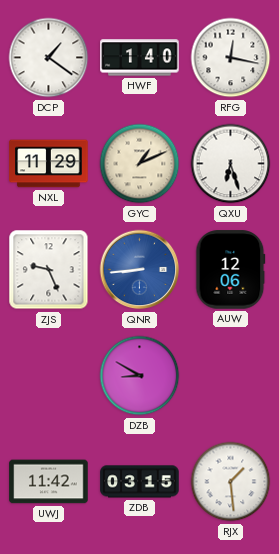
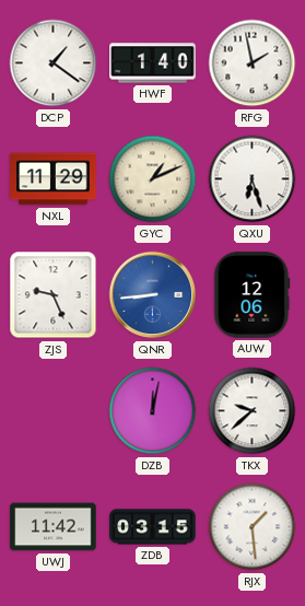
RFG: 12:17 -> 1:58
DZB: 8:50 -> 12:02
TKX: none -> 9:38
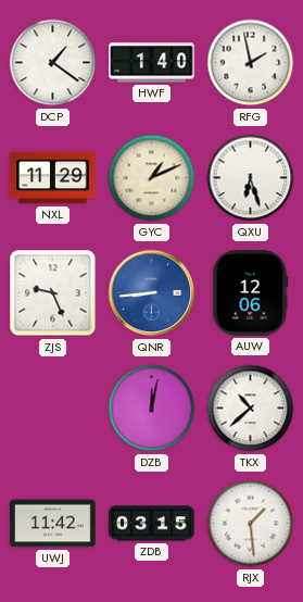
TKX: 9:38 -> 10:38
